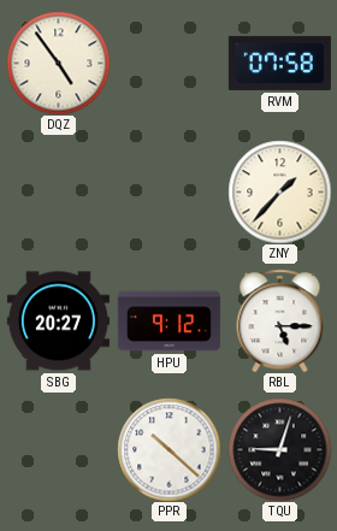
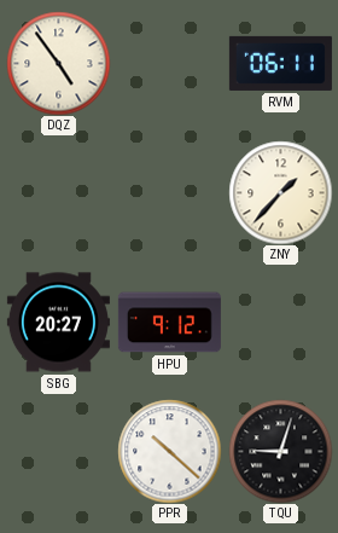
RVM: 07:58 -> 06:11
RBL: 5:15 -> none
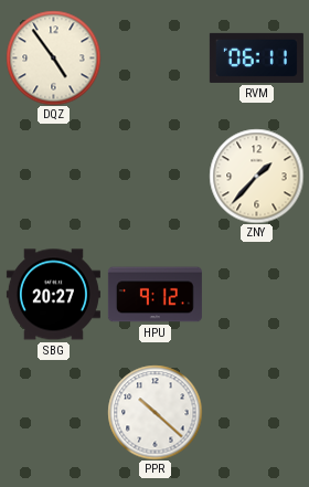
TQU: 9:03 -> none
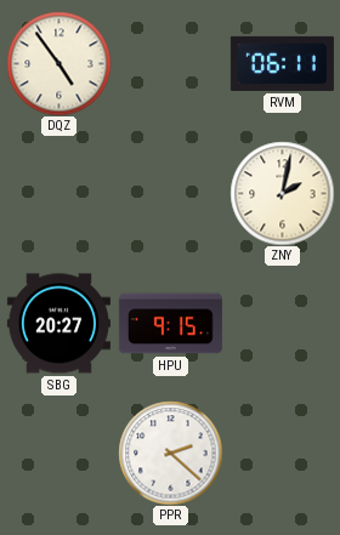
ZNY: 1:37 -> 2:02
HPU: 9:12 -> 9:15
PPR: 10:22 -> 2:22
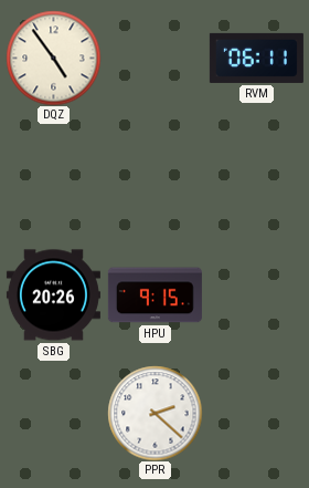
ZNY: 2:02 -> none
SBG: 20:27 -> 20:26
